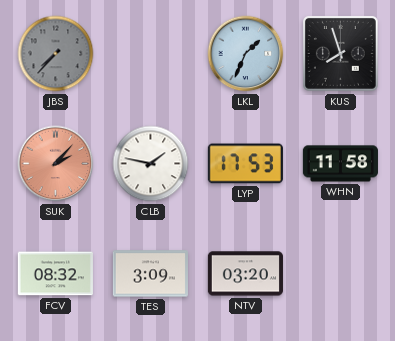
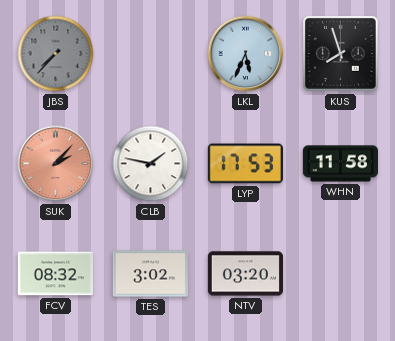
LKL: 1:34 -> 5:34
TES: 3:09 -> 3:02
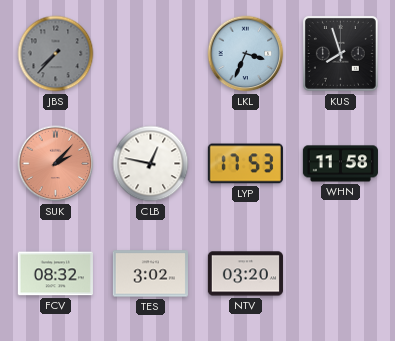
LKL: 5:34 -> 3:34
CLB: 1:47 -> 12:47
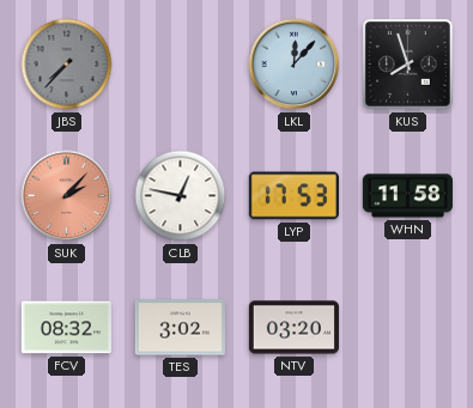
LKL: 3:34 -> 12:07
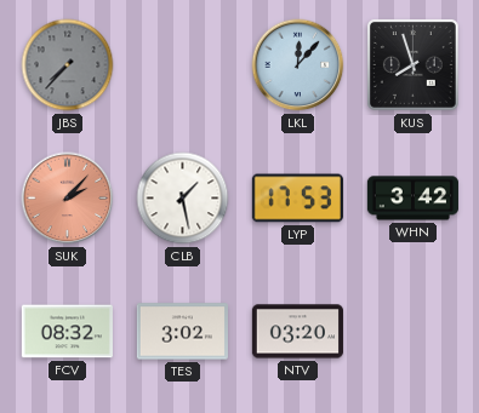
CLB: 12:47 -> 1:28
WHN: 11:58 -> 3:42
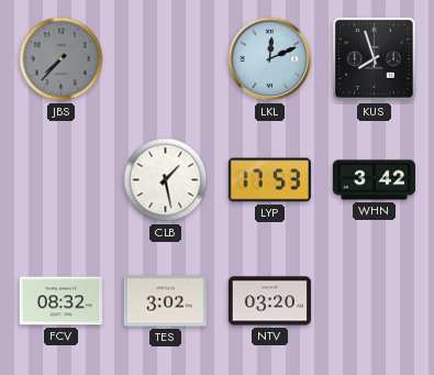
LKL: 12:07 -> 12:11
SUK: 2:07 -> none
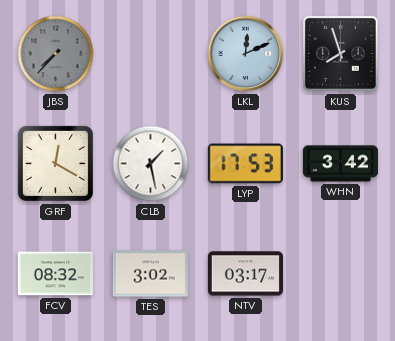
GRF: none -> 12:20
NTV: 03:20 -> 03:17
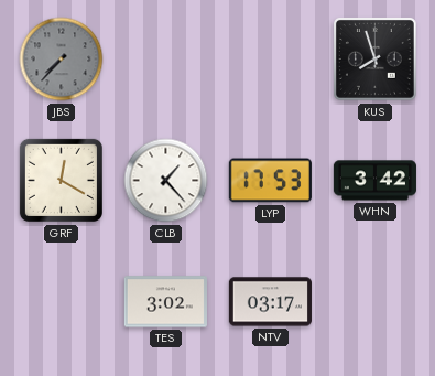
LKL: 12:11 -> none
CLB: 1:28 -> 1:23
FCV: 08:32 -> none
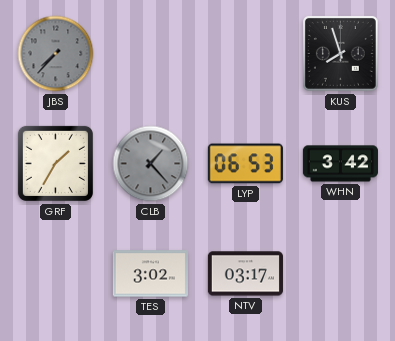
GRF: 12:20 -> 1:35
CLB dial: white -> grey
LYP: 17:53 -> 06:53
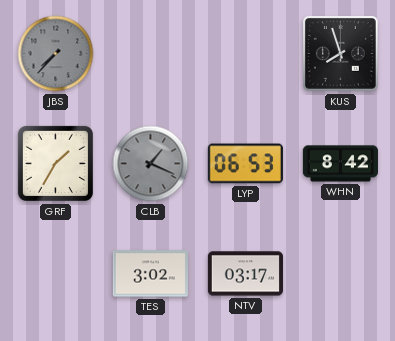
CLB: 1:23 -> 1:19
WHN: 3:42 -> 8:42
